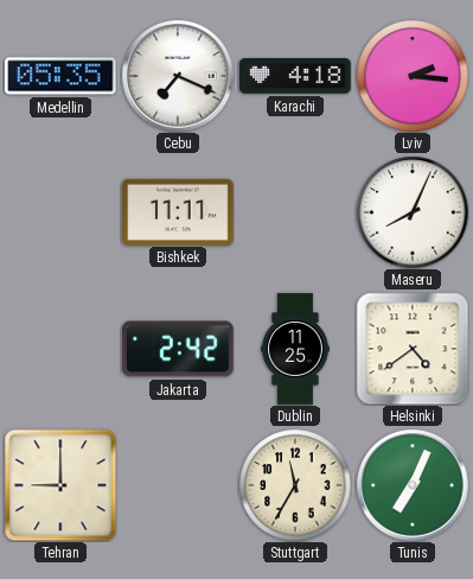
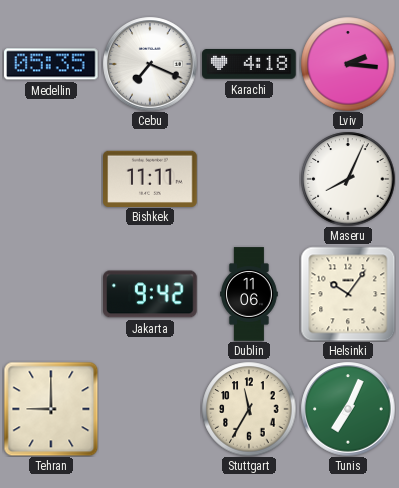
Jakarta: 2:42 -> 9:42
Dublin: 11:25 -> 11:06
Helsinki: 4:39 -> 10:06
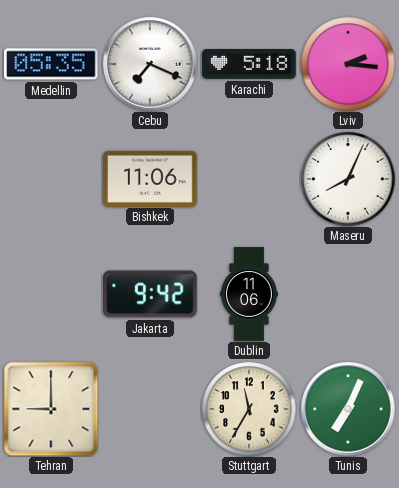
Karachi: 4:18 -> 5:18
Bishkek: 11:11 -> 11:06
Helsinki: 10:06 -> none
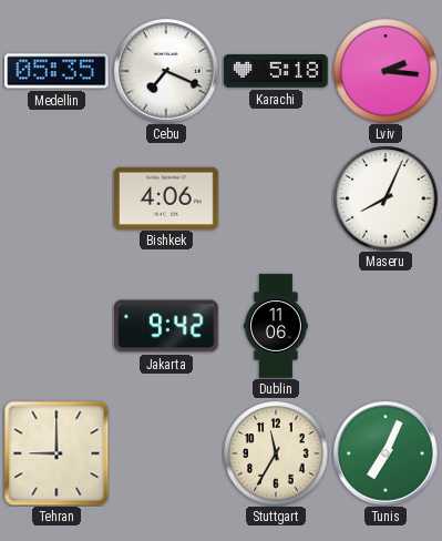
Bishkek: 11:06 -> 4:06
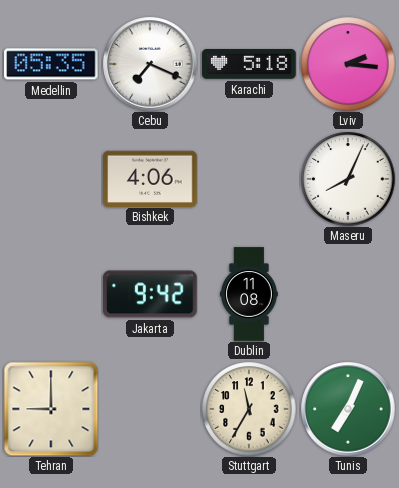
Dublin: 11:06 -> 11:08
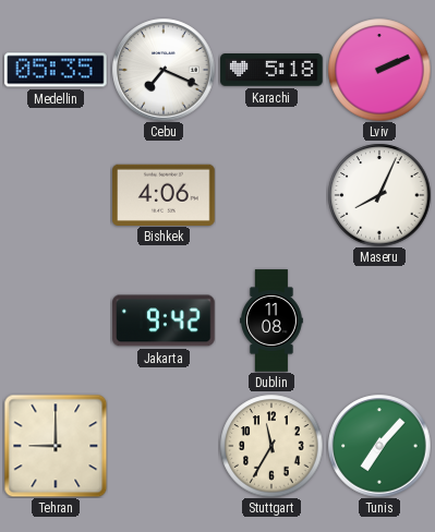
Lviv: 2:16 -> 2:11
Tunis: 7:04 -> 7:07
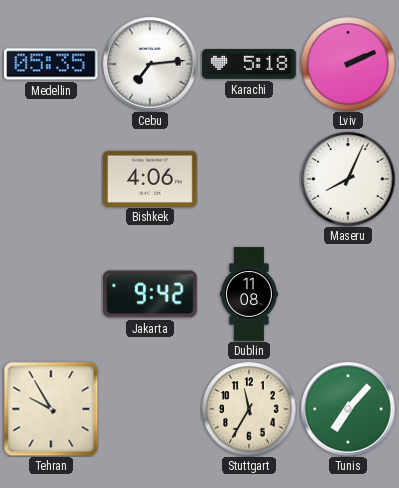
Cebu: 7:19 -> 7:14
Tehran: 9:00 -> 9:55
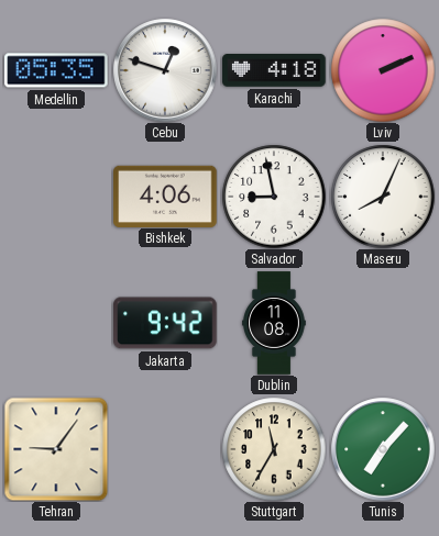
Cebu: 7:14 -> 12:48
Karachi: 5:18 -> 4:18
Salvador: none -> 8:58
Tehran: 9:55 -> 9:06
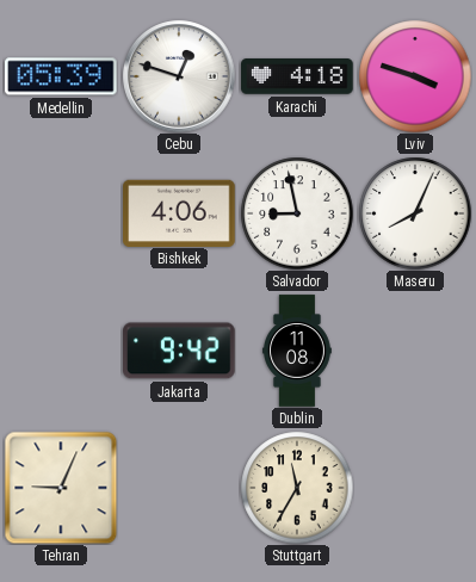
Medellin: 05:35 -> 05:39
Lviv: 2:11 -> 3:48
Tehran: 9:06 -> 9:04
Tunis: 7:07 -> none
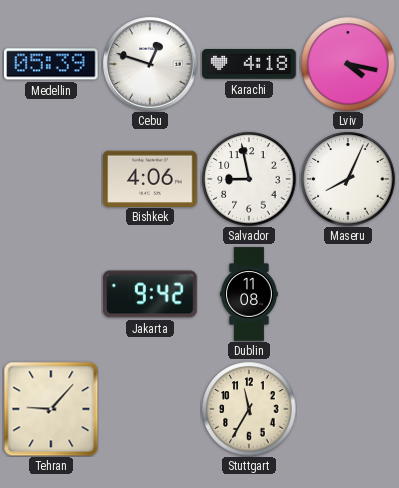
Lviv: 3:48 -> 4:17
Tehran: 9:04 -> 9:07
